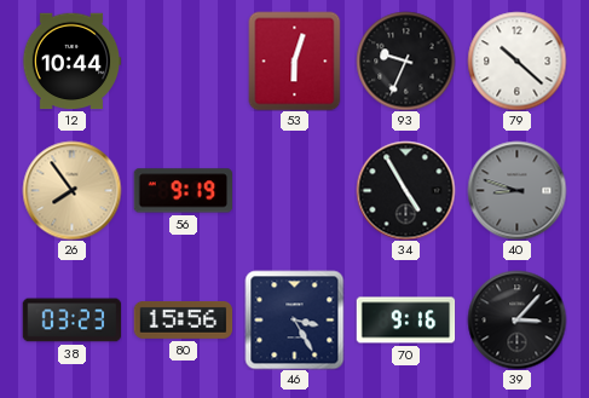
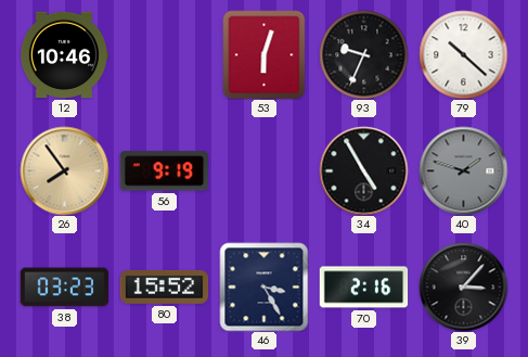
12: 10:44 -> 10:46
40: 8:48 -> 1:48
80: 15:56 -> 15:52
70: 9:16 -> 2:16
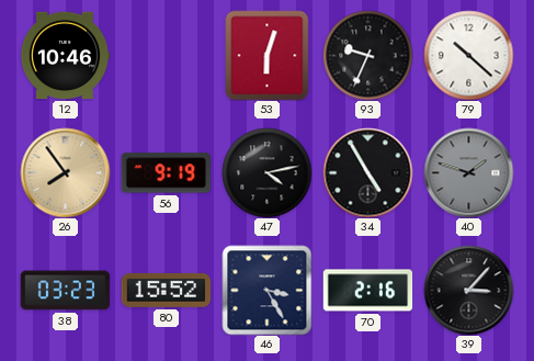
47: none -> 4:13
